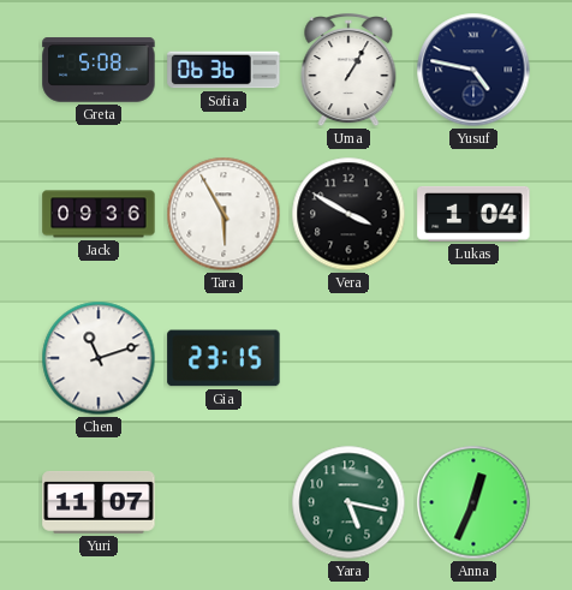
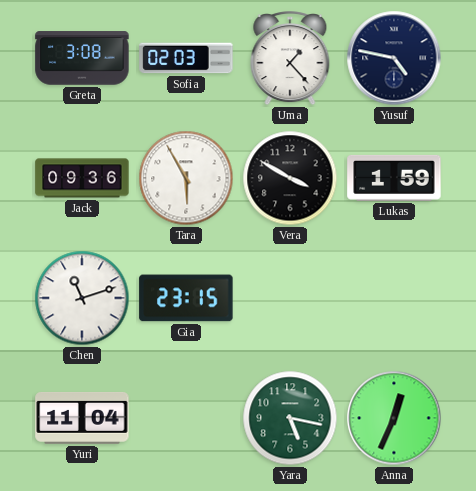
Greta: 5:08 -> 3:08
Sofia: 06:36 -> 02:03
Uma: 1:05 -> 1:23
Lukas: 1:04 -> 1:59
Yuri: 11:07 -> 11:04
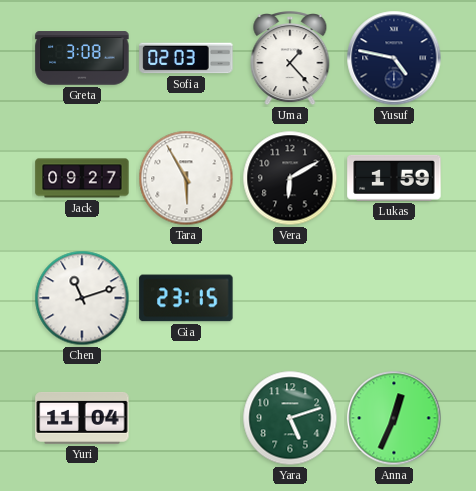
Jack: 09:36 -> 09:27
Vera: 3:50 -> 6:10
Yara: 5:17 -> 5:12
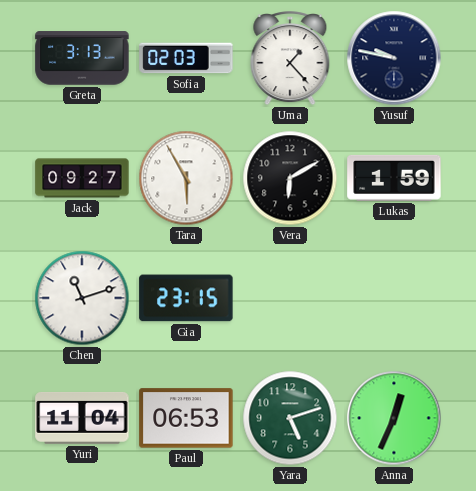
Greta: 3:08 -> 3:13
Yusuf: 4:47 -> 9:47
Paul: none -> 06:53
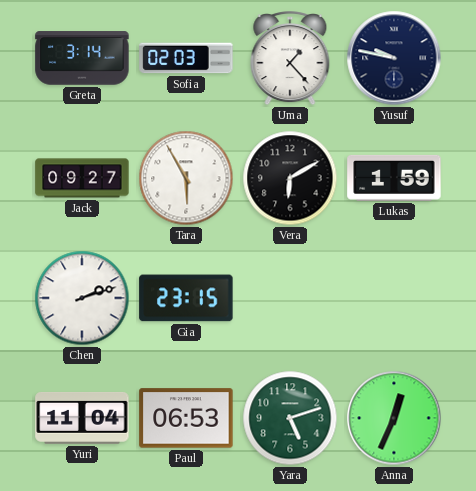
Greta: 3:13 -> 3:14
Chen: 11:12 -> 2:12
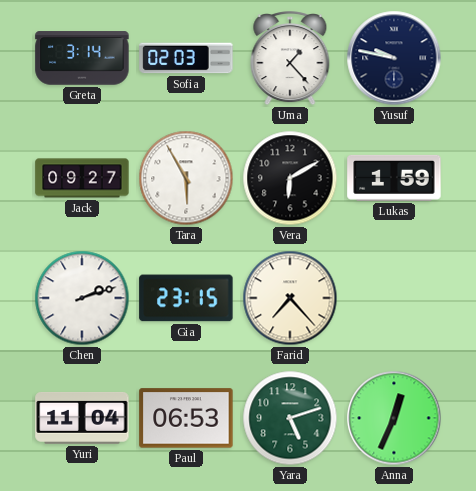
Farid: none -> 7:23
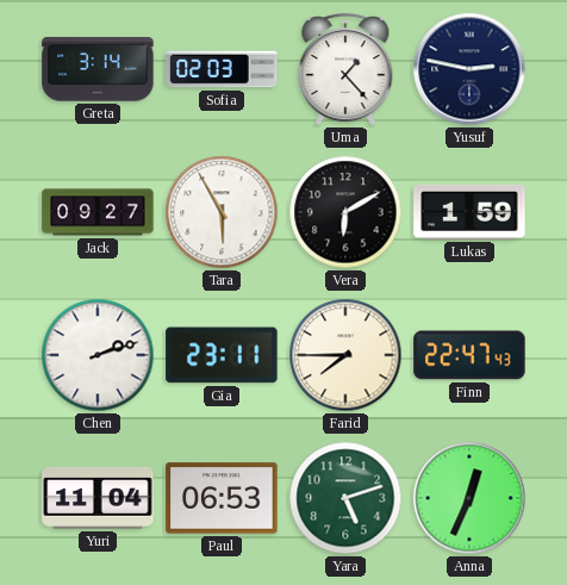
Yusuf: 9:47 -> 2:47
Gia: 23:15 -> 23:11
Farid: 7:23 -> 7:45
Finn: none -> 22:47
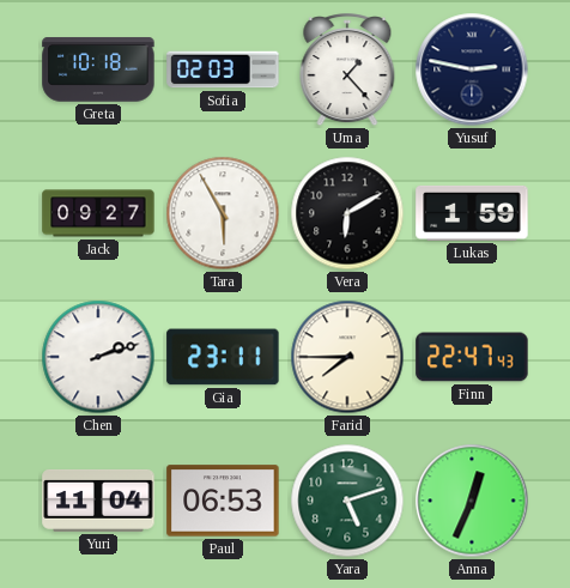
Greta: 3:14 -> 10:18
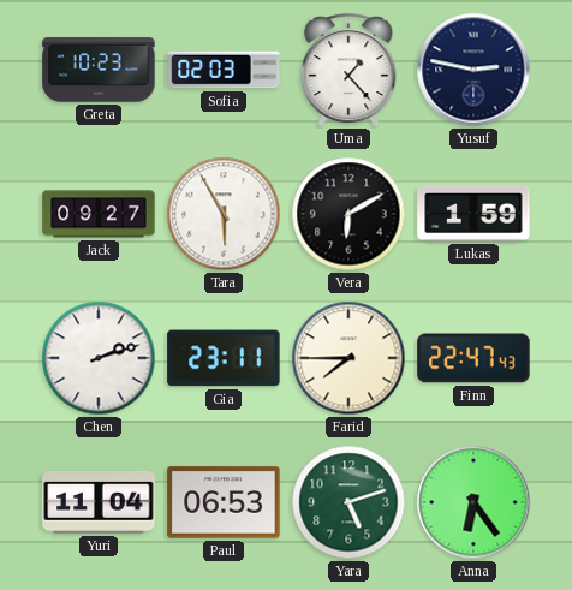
Greta: 10:18 -> 10:23
Anna: 12:34 -> 6:24
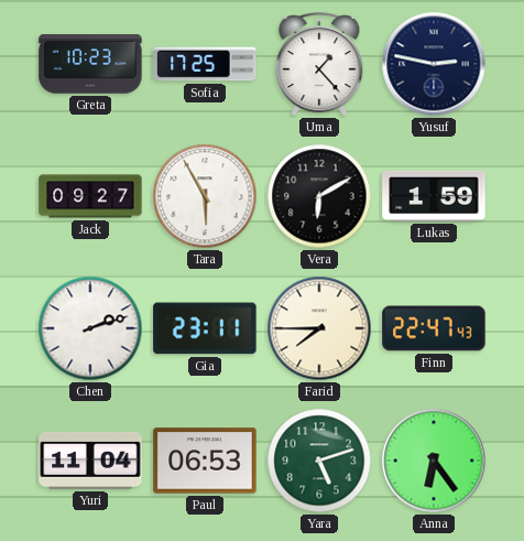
Sofia: 02:03 -> 17:25
